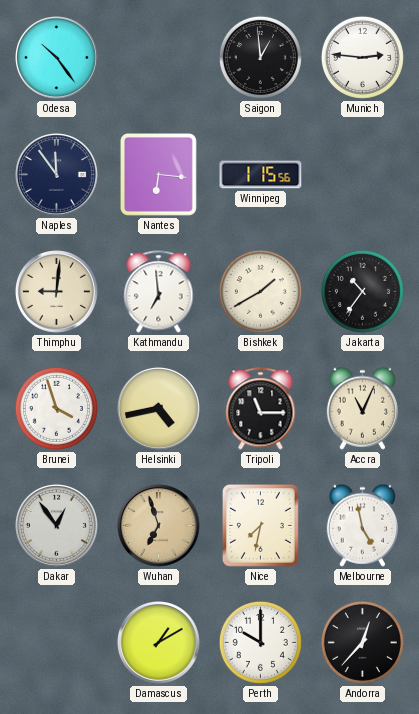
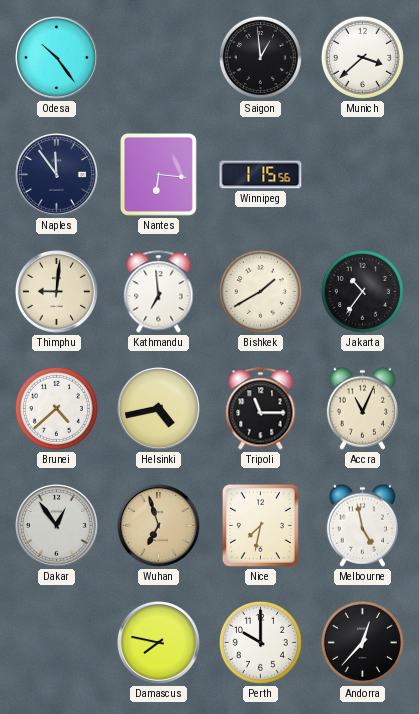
Munich: 2:46 -> 3:38
Brunei: 3:57 -> 4:38
Damascus: 1:10 -> 7:47
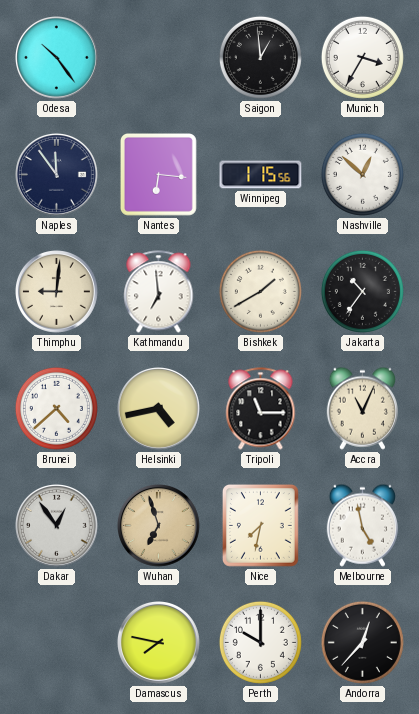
Munich: 3:38 -> 3:35
Nashville: none -> 12:52
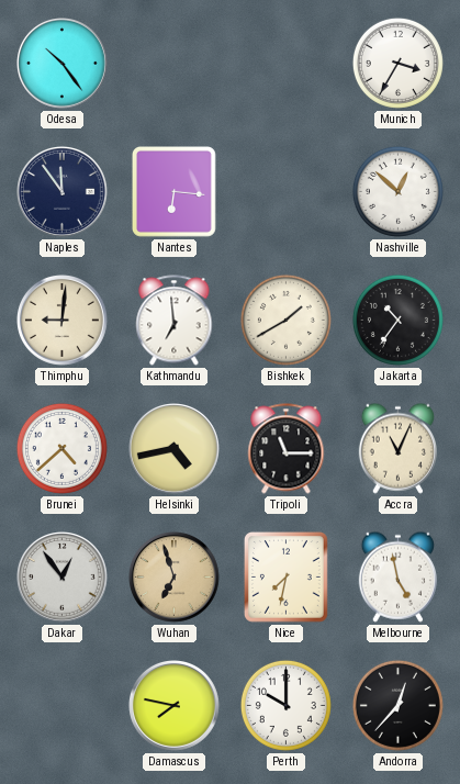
Saigon: 12:59 -> none
Winnipeg: 1:15 -> none
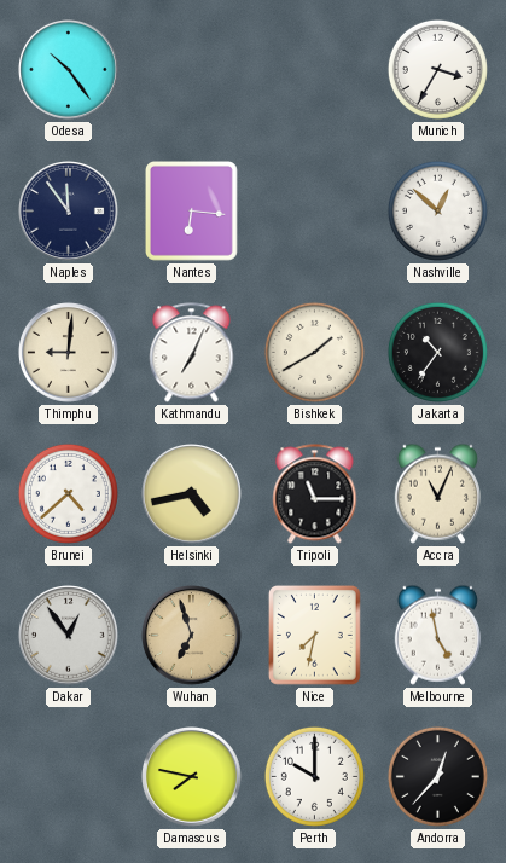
Kathmandu: 6:59 -> 7:04
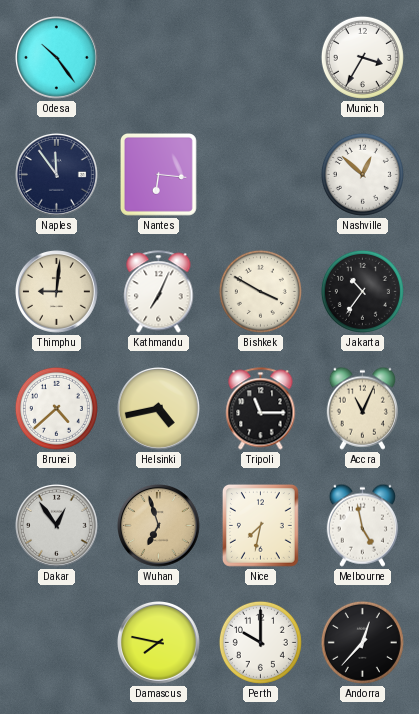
Bishkek: 1:40 -> 3:50
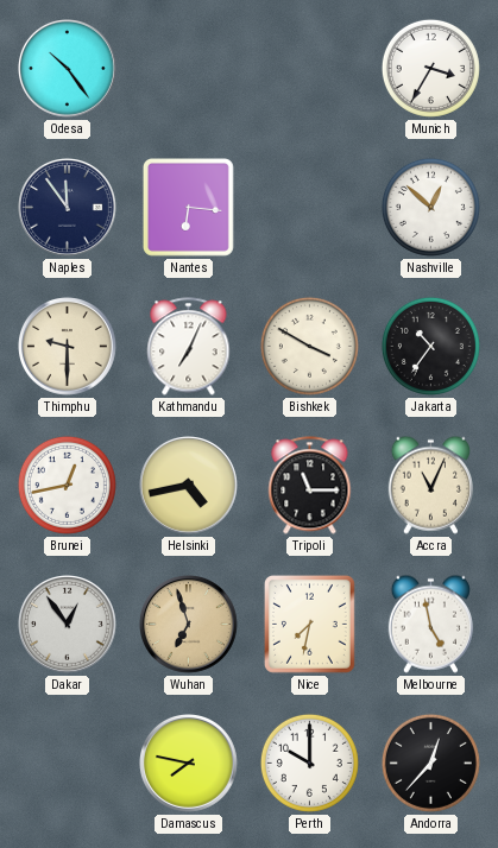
Thimphu: 9:01 -> 9:30
Brunei: 4:38 -> 12:43
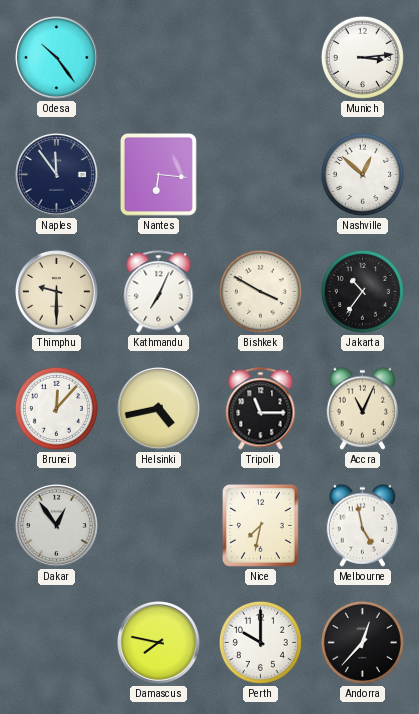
Munich: 3:35 -> 3:14
Brunei: 12:43 -> 12:07
Wuhan: 6:57 -> none
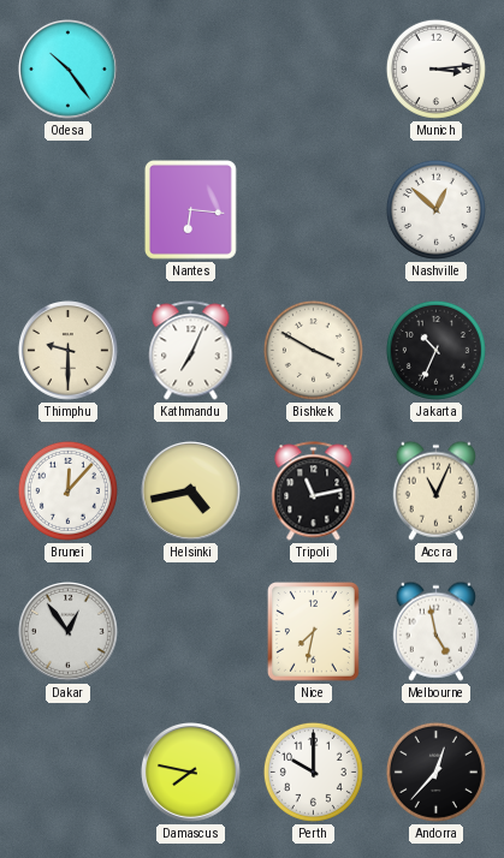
Naples: 11:54 -> none
Jakarta: 10:36 -> 10:34
Tripoli: 11:15 -> 11:13
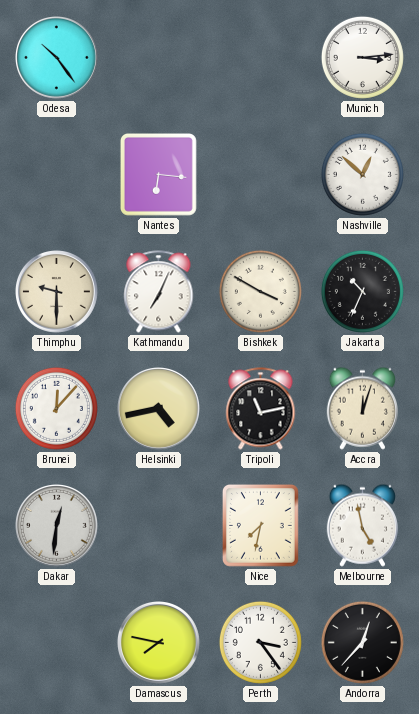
Accra: 11:04 -> 12:03
Dakar: 12:54 -> 12:31
Perth: 10:00 -> 3:24
